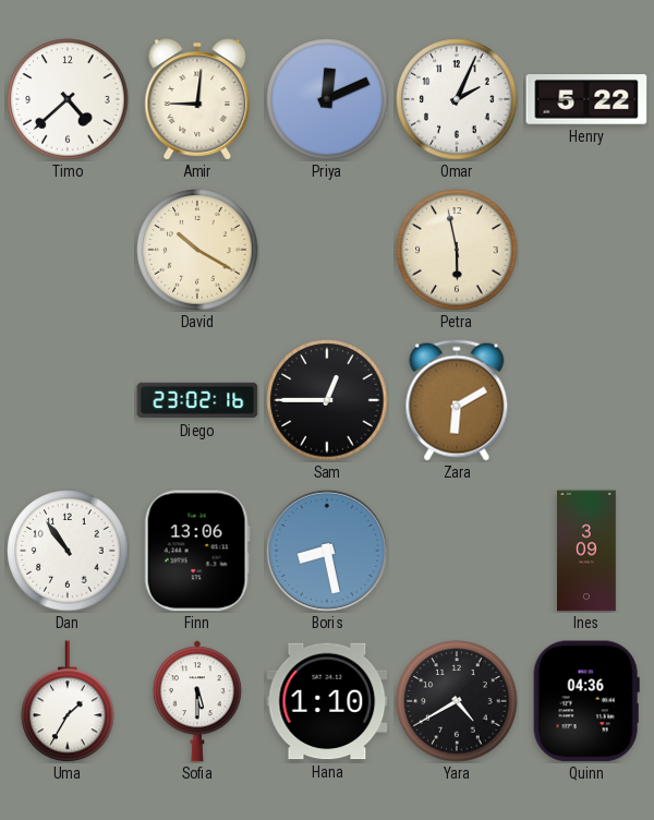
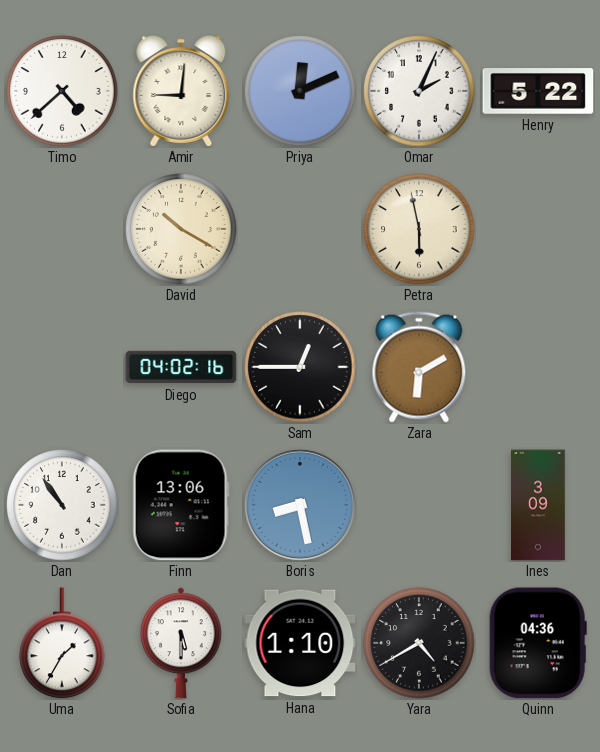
Diego: 23:02 -> 04:02
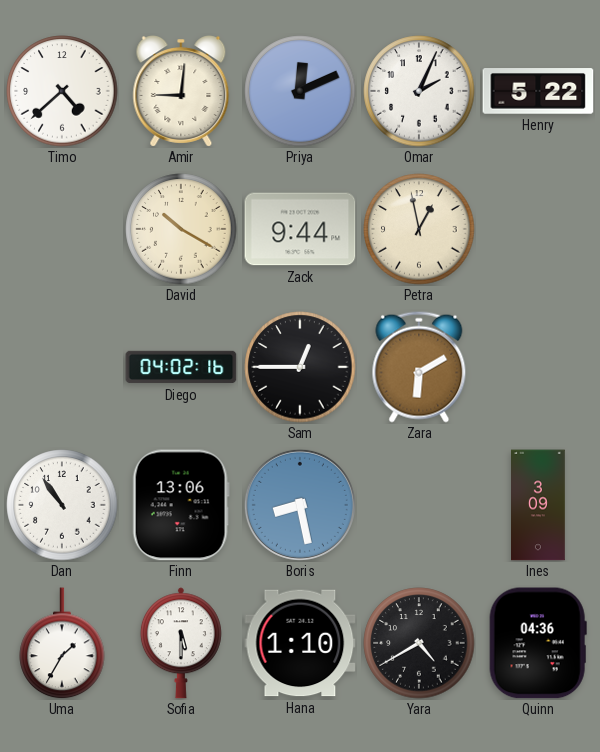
Zack: none -> 9:44
Petra: 5:58 -> 12:58
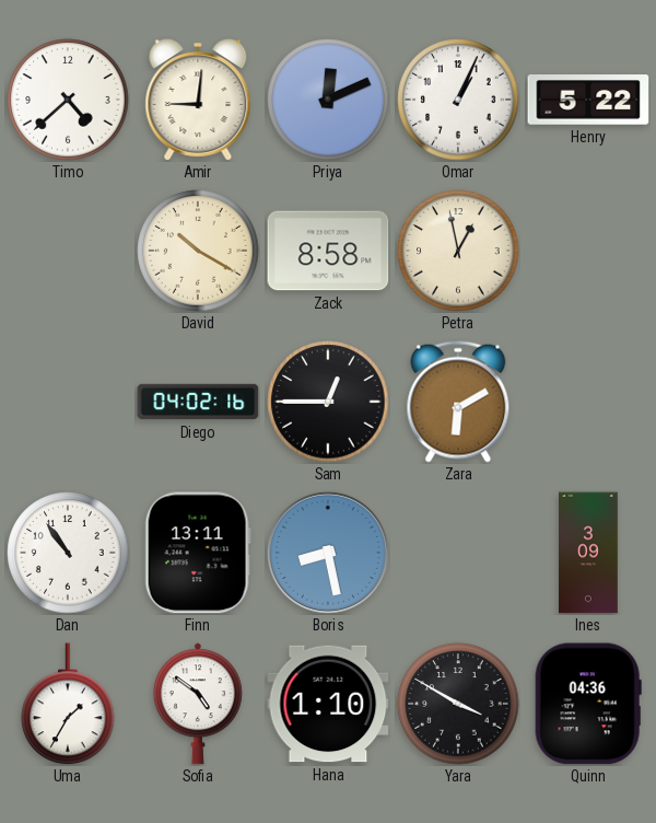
Omar: 2:04 -> 1:04
Zack: 9:44 -> 8:58
Finn: 13:06 -> 13:11
Sofia: 5:30 -> 4:51
Yara: 4:40 -> 3:50
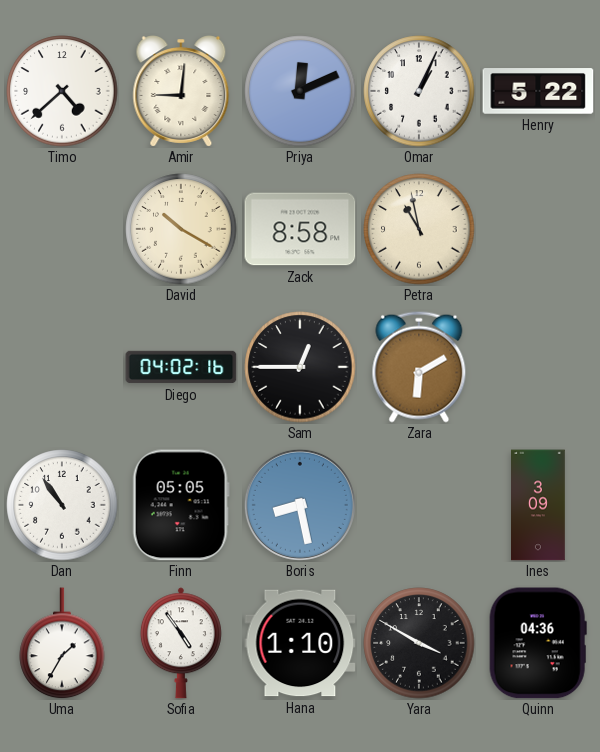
Petra: 12:58 -> 10:58
Finn: 13:11 -> 05:05
Sofia: 4:51 -> 4:54
